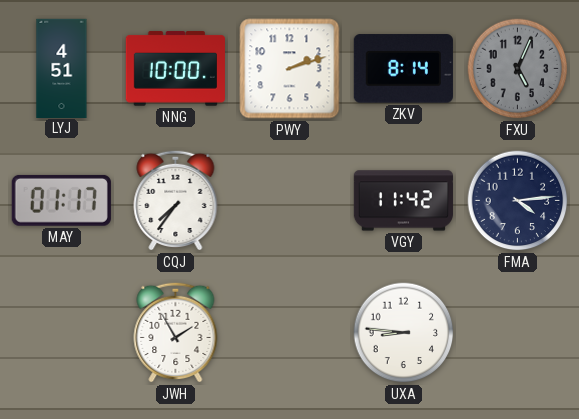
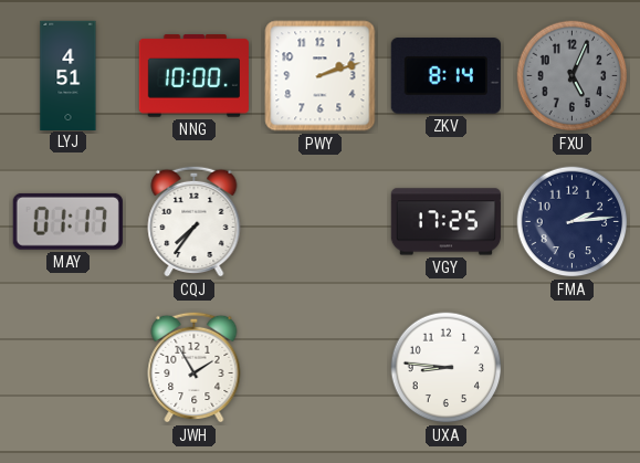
VGY: 11:42 -> 17:25
FMA: 4:14 -> 2:14
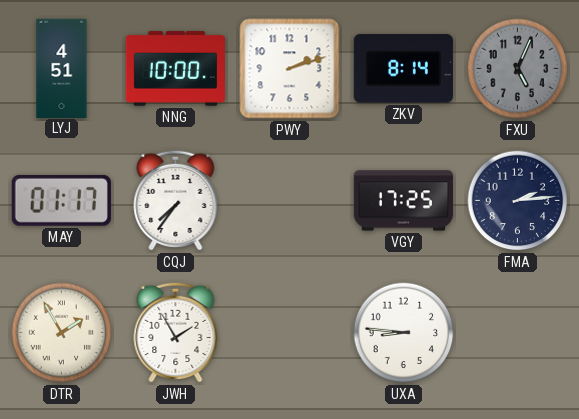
DTR: none -> 1:55
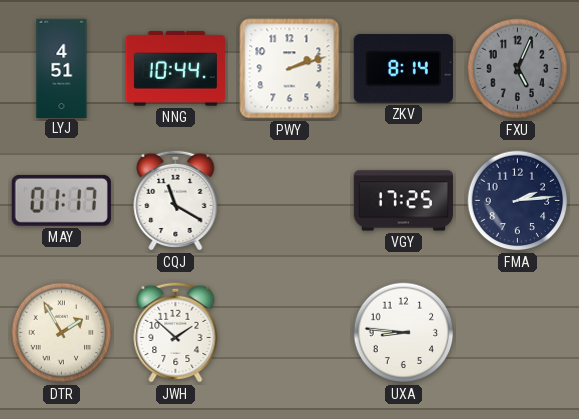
NNG: 10:00 -> 10:44
CQJ: 7:36 -> 11:20
JWH: 1:55 -> 1:52
